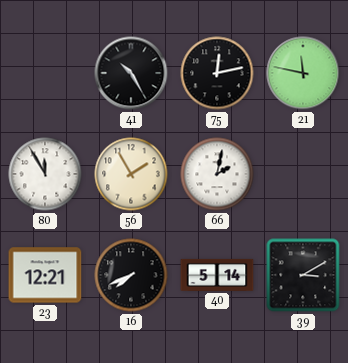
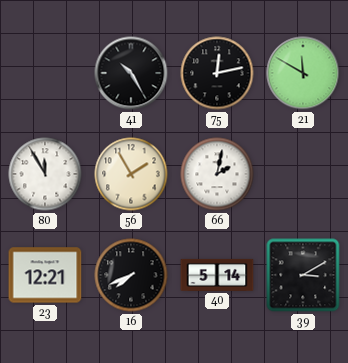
21: 11:47 -> 11:50
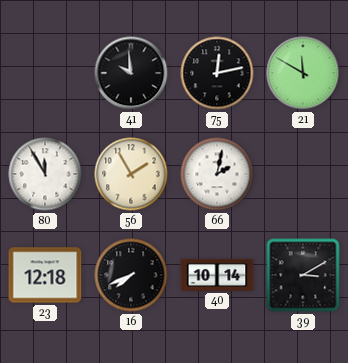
41: 10:25 -> 9:59
23: 12:21 -> 12:18
40: 5:14 -> 10:14
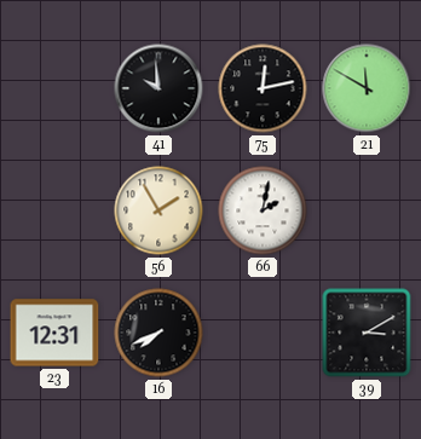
80: 11:55 -> none
23: 12:18 -> 12:31
40: 10:14 -> none
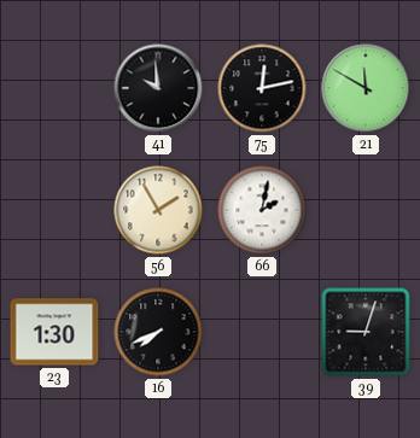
23: 12:31 -> 1:30
39: 3:10 -> 9:03
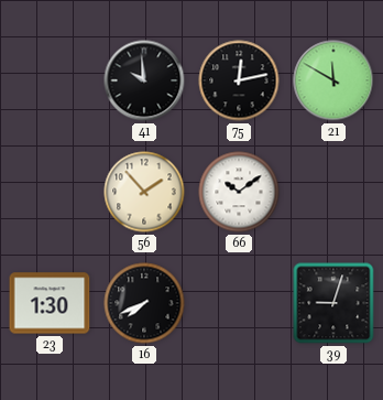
56: 1:55 -> 1:53
66: 2:02 -> 10:09
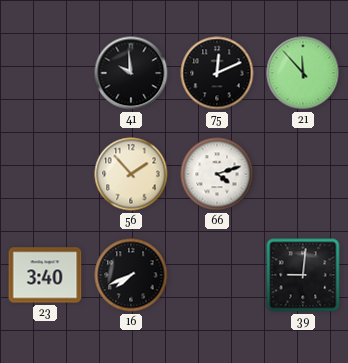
75: 12:13 -> 12:11
21: 11:50 -> 11:53
66: 10:09 -> 4:12
23: 1:30 -> 3:40
39: 9:03 -> 9:01
